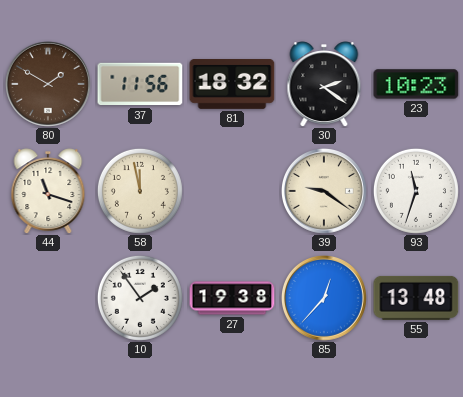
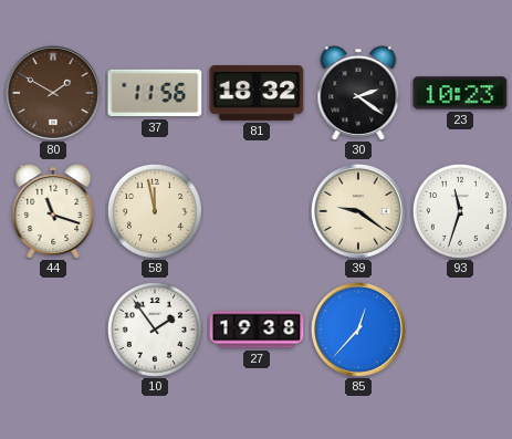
55: 13:48 -> none
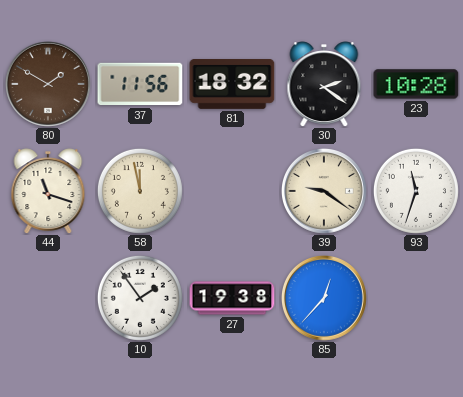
23: 10:23 -> 10:28
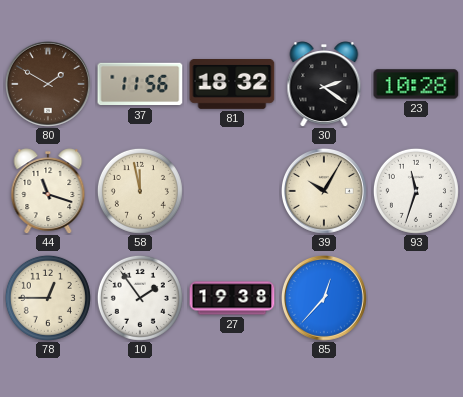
39: 9:21 -> 10:05
78: none -> 12:45
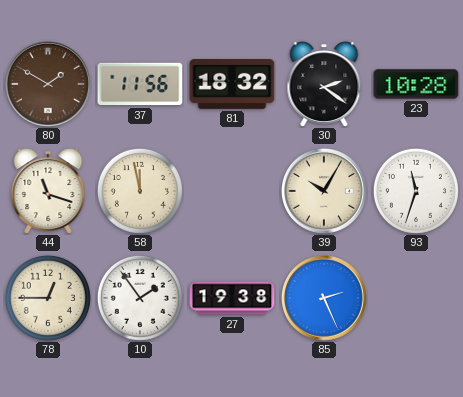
85: 12:37 -> 2:26
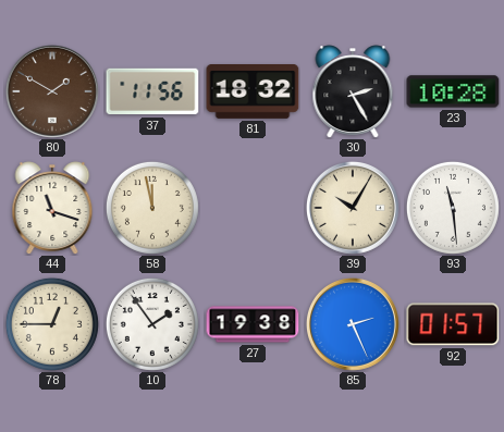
30: 2:21 -> 2:25
93: 11:33 -> 11:29
92: none -> 01:57
